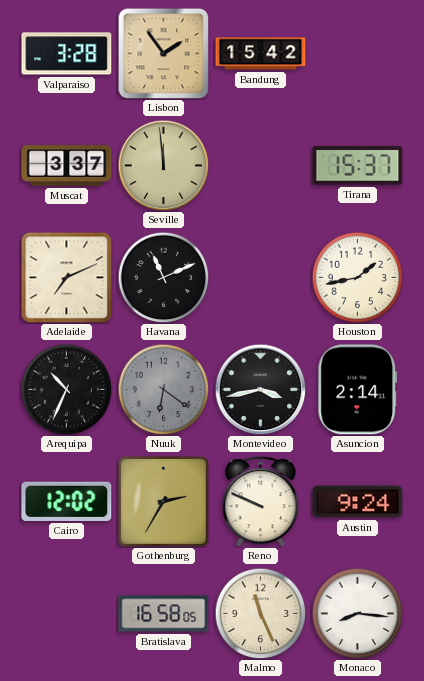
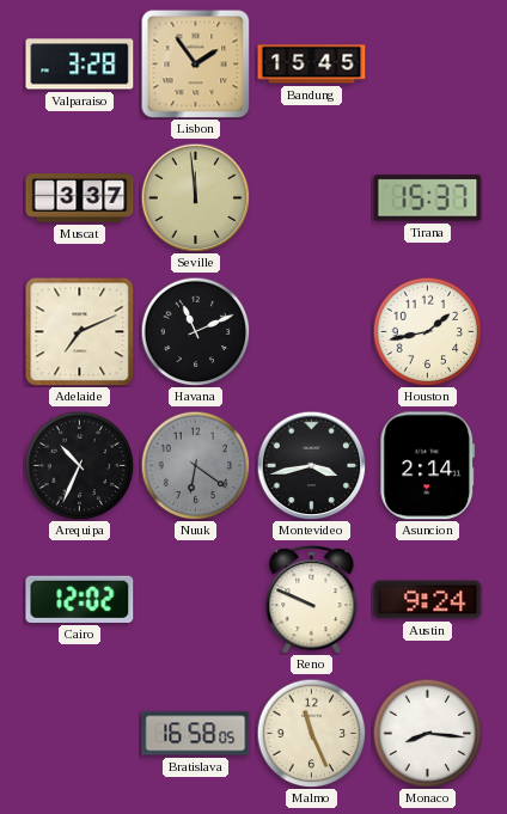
Bandung: 15:42 -> 15:45
Gothenburg: 2:35 -> none
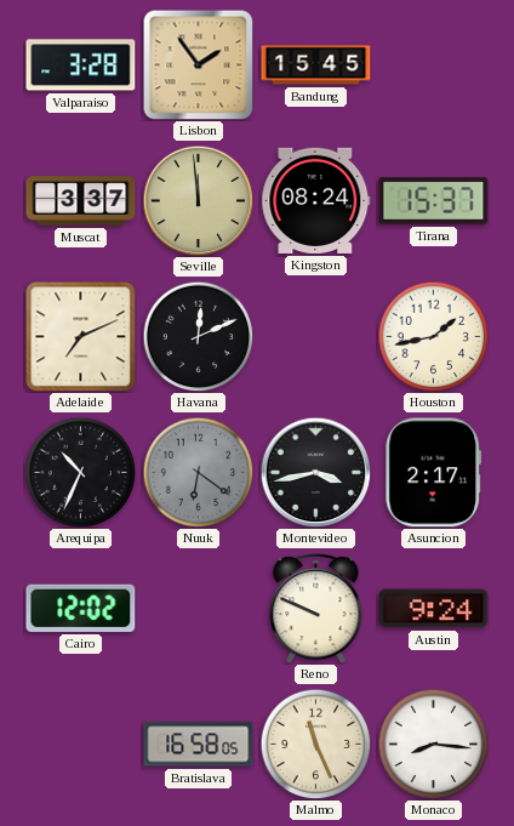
Kingston: none -> 08:24
Havana: 11:11 -> 12:11
Asuncion: 2:14 -> 2:17
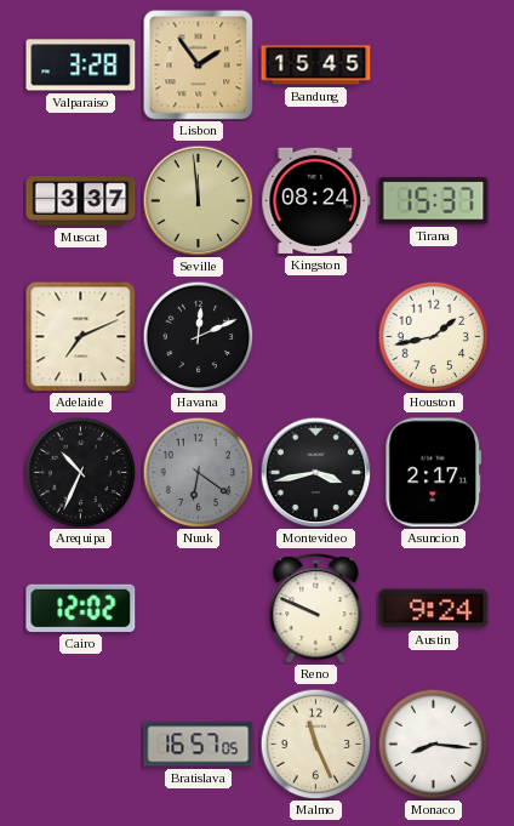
Bratislava: 16:58 -> 16:57
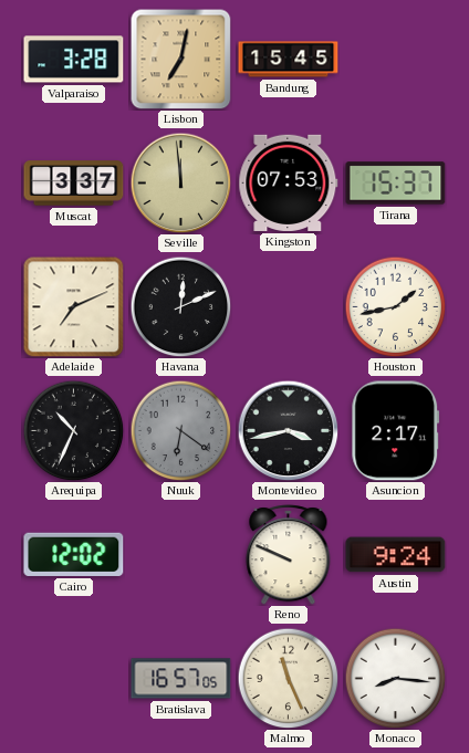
Lisbon: 1:54 -> 7:02
Kingston: 08:24 -> 07:53
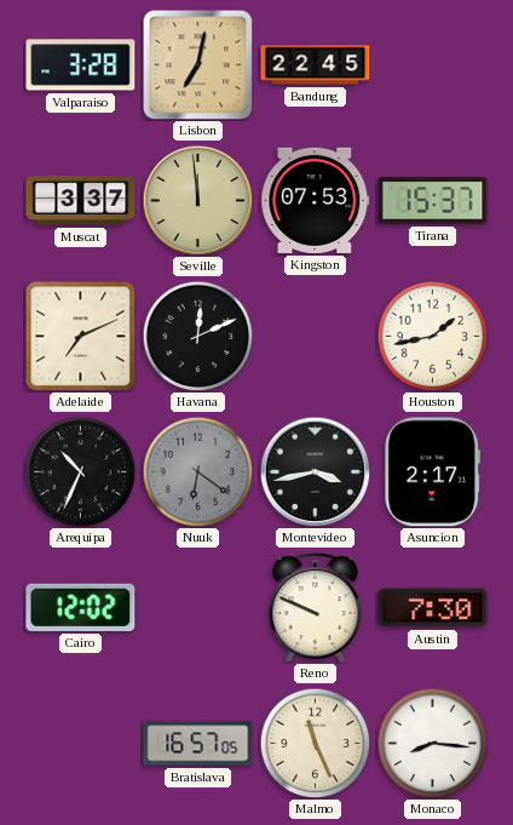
Bandung: 15:45 -> 22:45
Austin: 9:24 -> 7:30
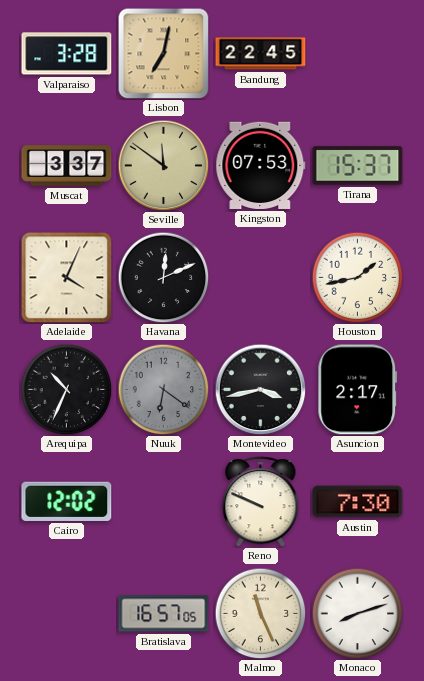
Seville: 11:59 -> 11:51
Adelaide: 7:11 -> 4:04
Monaco: 8:16 -> 8:12
